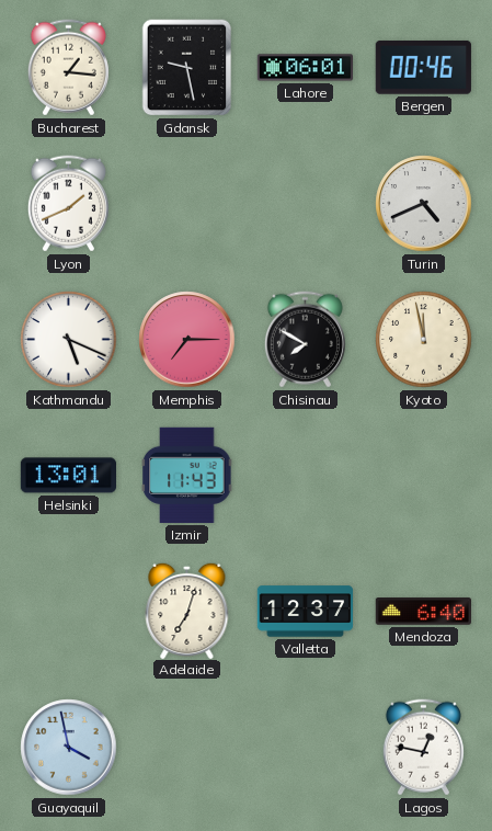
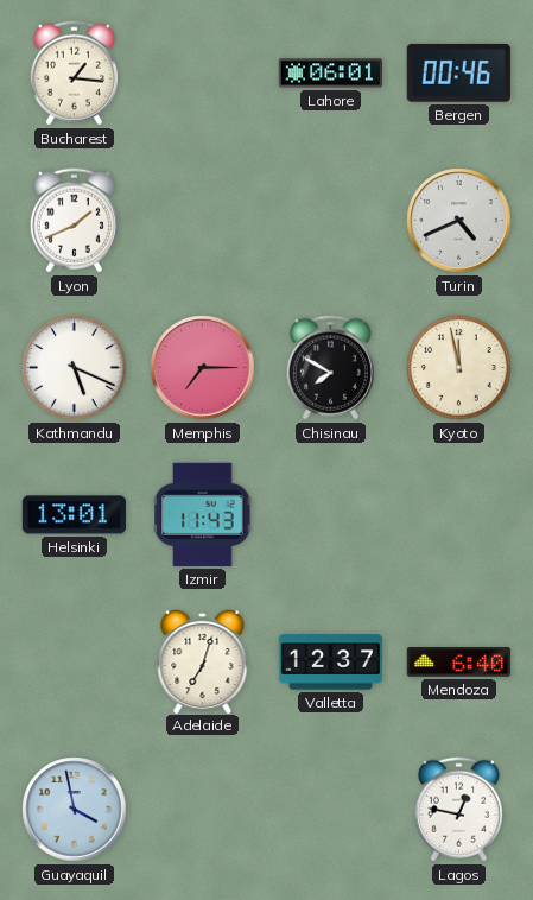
Gdansk: 9:28 -> none
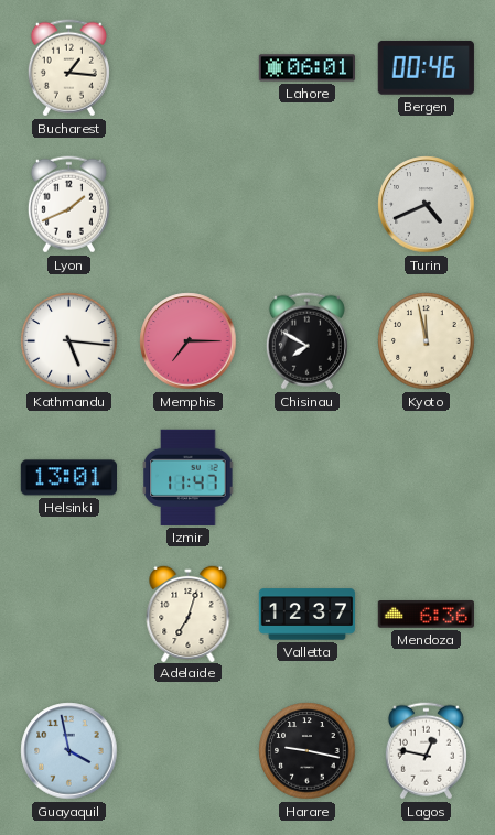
Kathmandu: 5:19 -> 5:16
Izmir: 11:43 -> 11:47
Mendoza: 6:40 -> 6:36
Harare: none -> 9:17
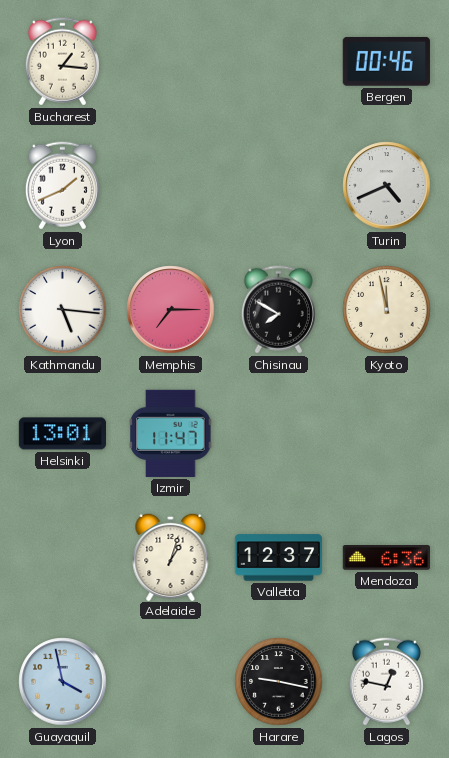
Lahore: 06:01 -> none
Adelaide: 7:03 -> 1:03
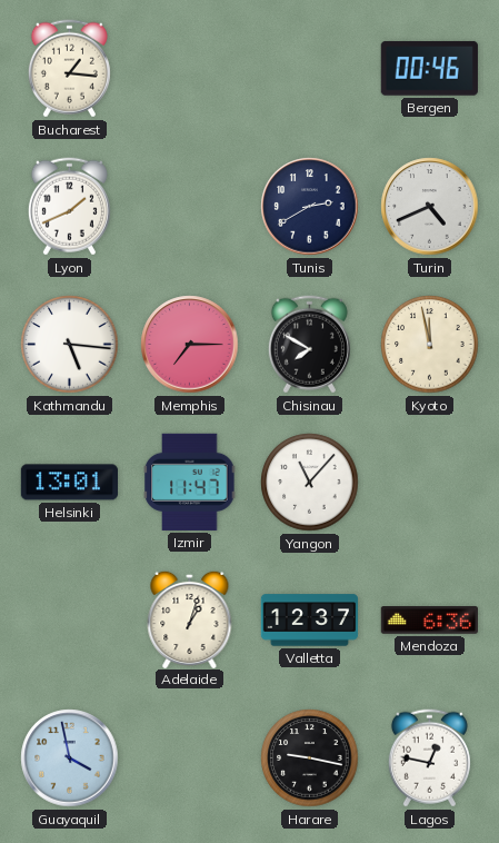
Tunis: none -> 2:40
Yangon: none -> 11:07
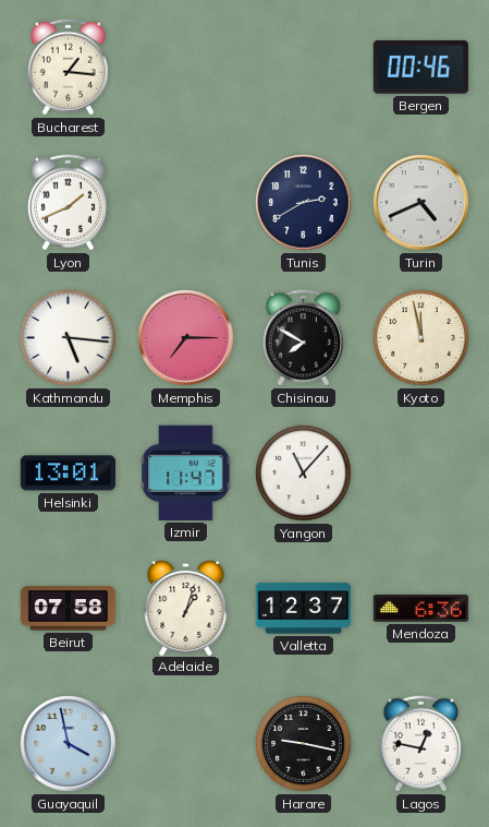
Beirut: none -> 07:58
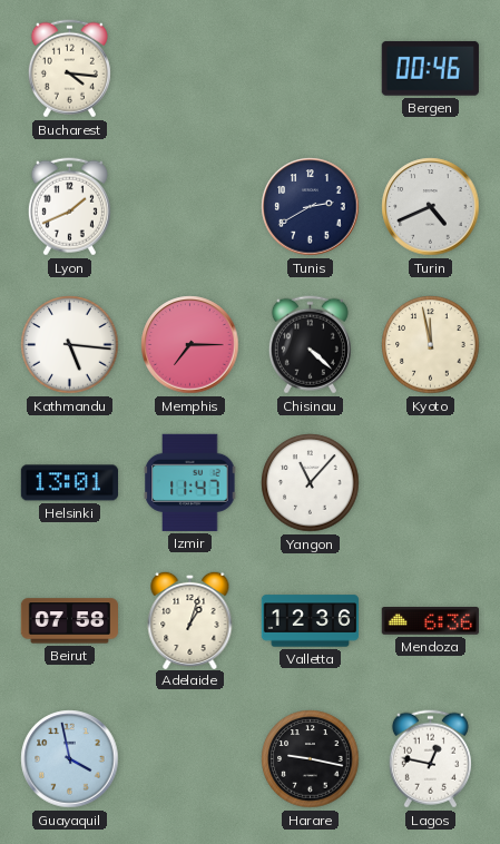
Bucharest: 1:16 -> 4:16
Chisinau: 7:50 -> 4:22
Valletta: 12:37 -> 12:36
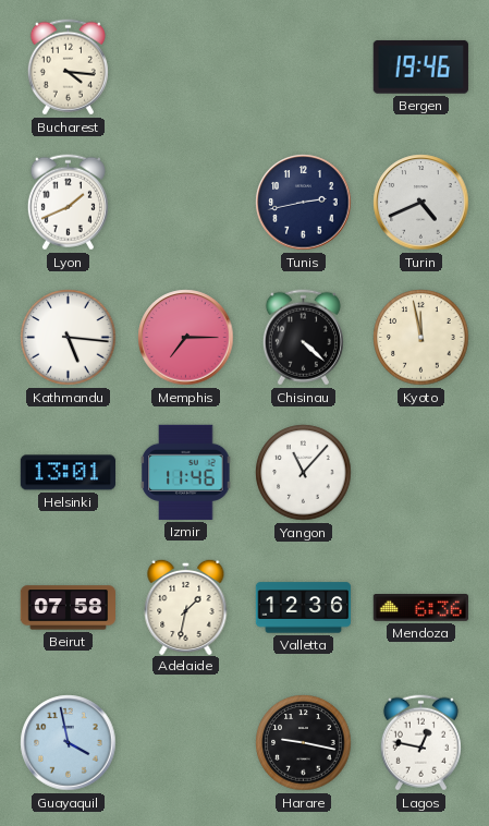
Bergen: 00:46 -> 19:46
Tunis: 2:40 -> 2:43
Izmir: 11:47 -> 11:46
Adelaide: 1:03 -> 1:32
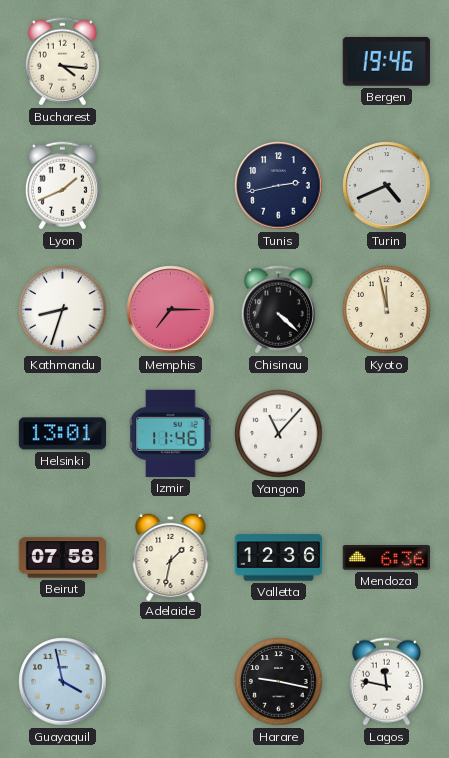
Kathmandu: 5:16 -> 8:33
Lagos: 12:47 -> 11:47
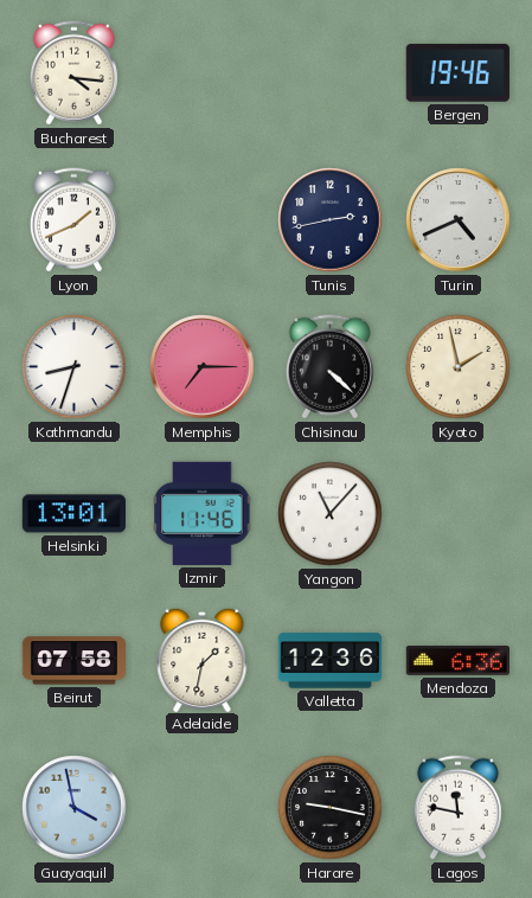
Kyoto: 11:58 -> 1:58
